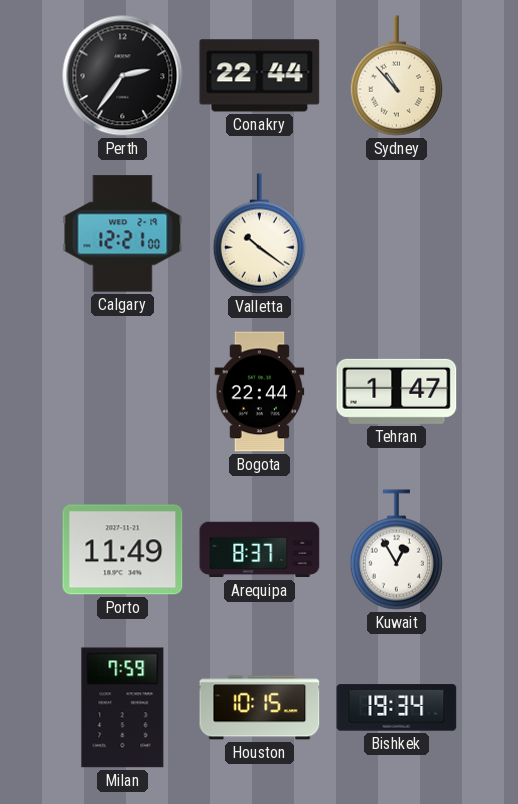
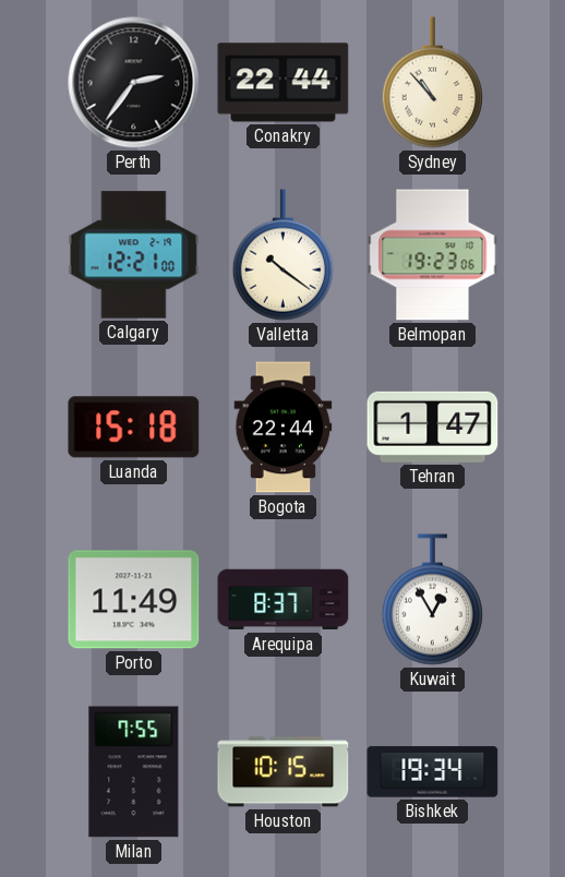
Belmopan: none -> 19:23
Luanda: none -> 15:18
Milan: 7:59 -> 7:55
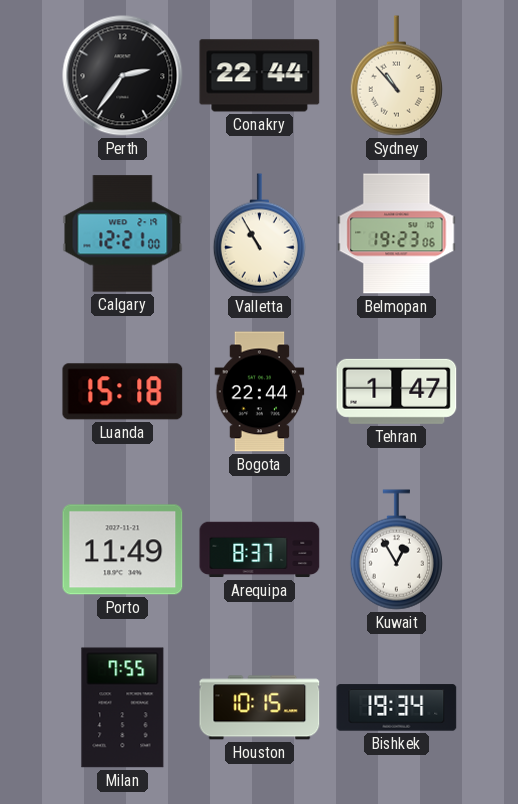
Valletta: 10:21 -> 10:55
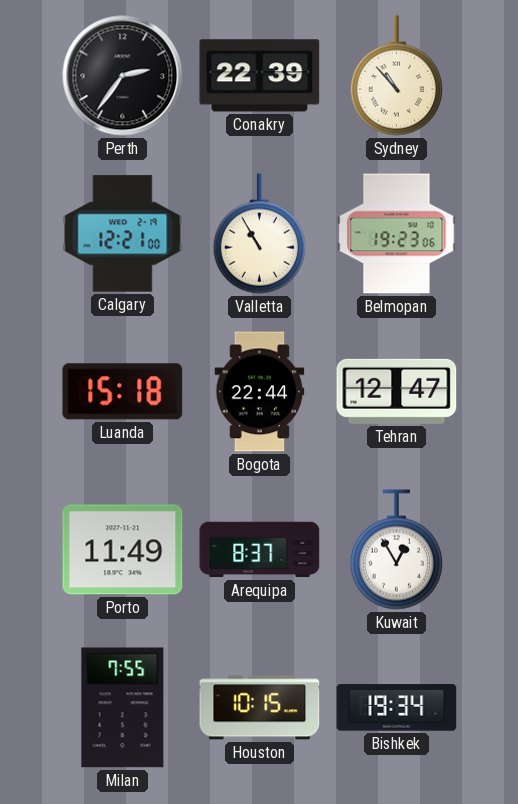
Conakry: 22:44 -> 22:39
Tehran: 1:47 -> 12:47
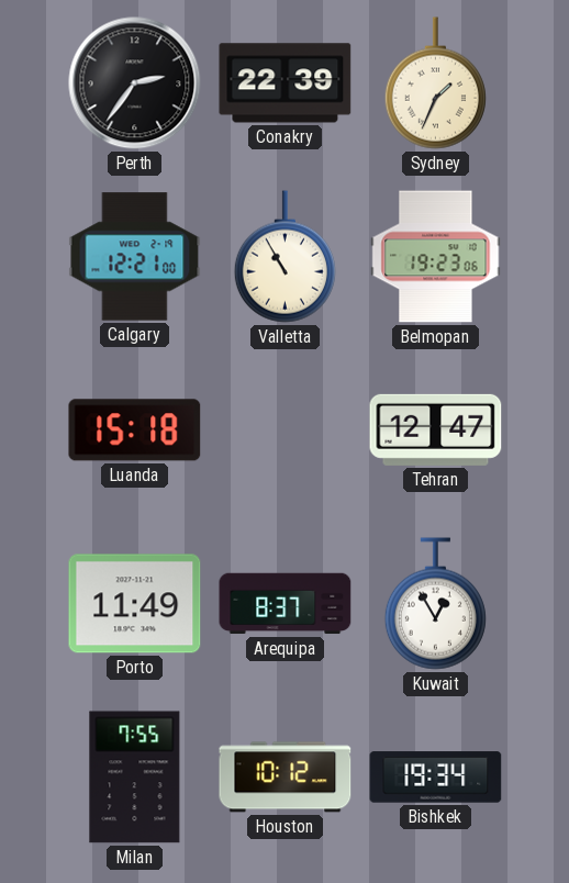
Sydney: 10:53 -> 1:34
Bogota: 22:44 -> none
Houston: 10:15 -> 10:12
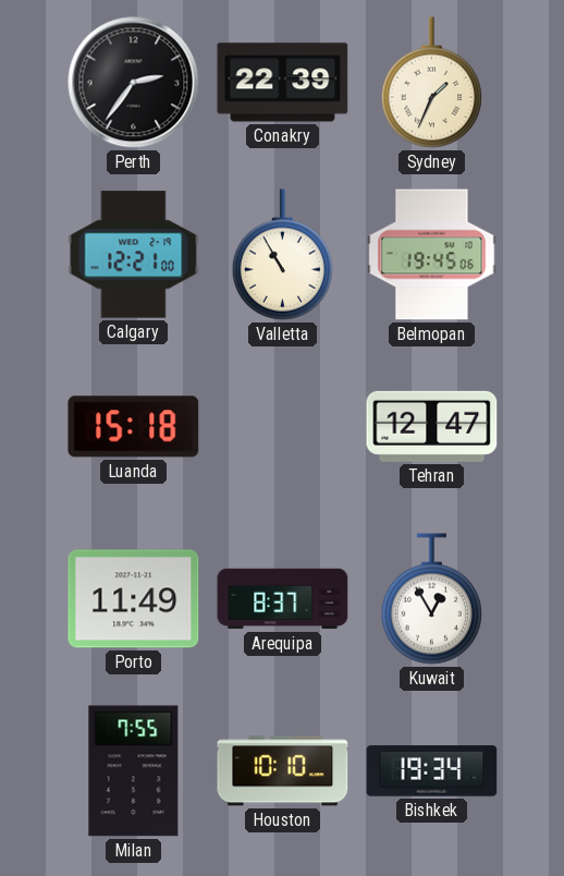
Belmopan: 19:23 -> 19:45
Houston: 10:12 -> 10:10
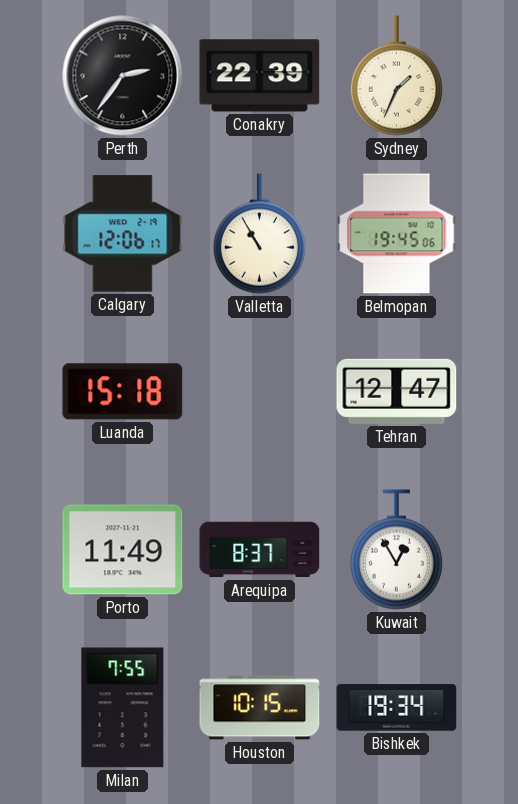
Calgary: 12:21 -> 12:06
Houston: 10:10 -> 10:15
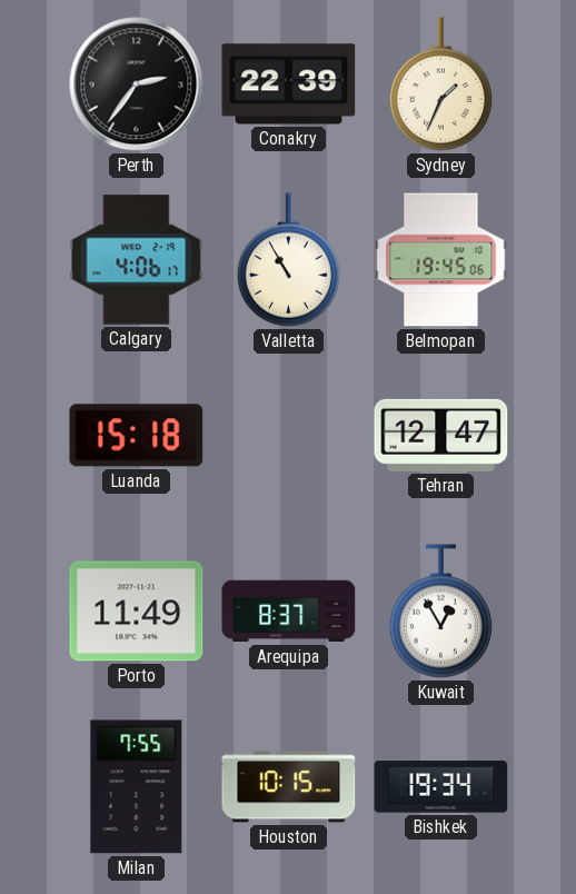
Calgary: 12:06 -> 4:06
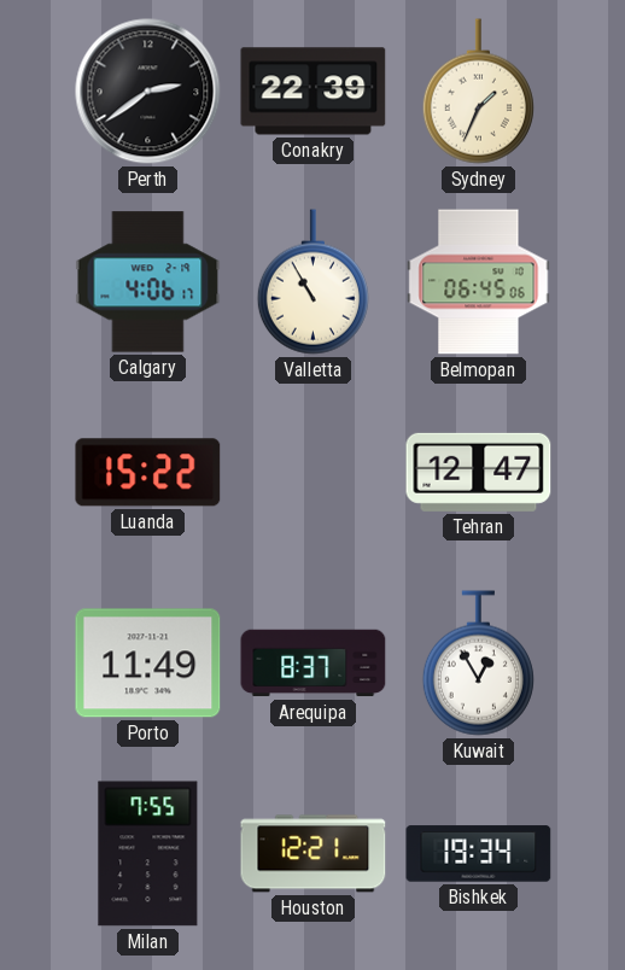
Perth: 2:36 -> 2:39
Belmopan: 19:45 -> 06:45
Luanda: 15:18 -> 15:22
Houston: 10:15 -> 12:21
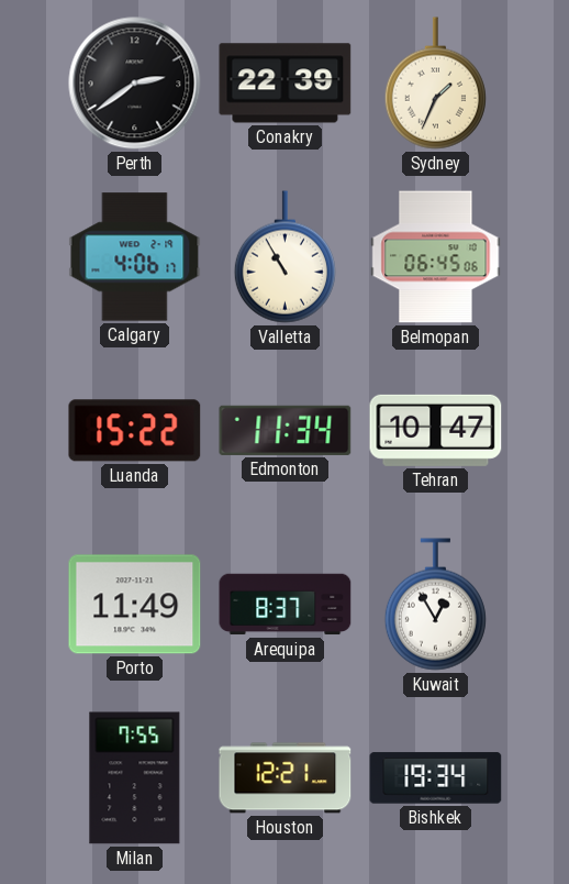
Edmonton: none -> 11:34
Tehran: 12:47 -> 10:47
